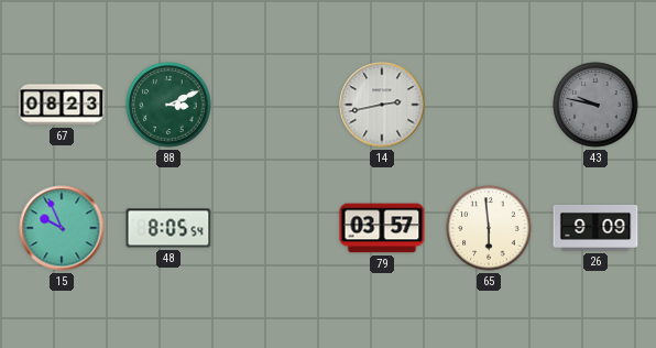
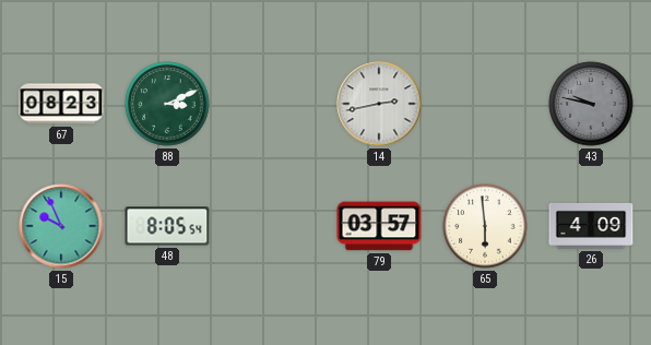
26: 9:09 -> 4:09
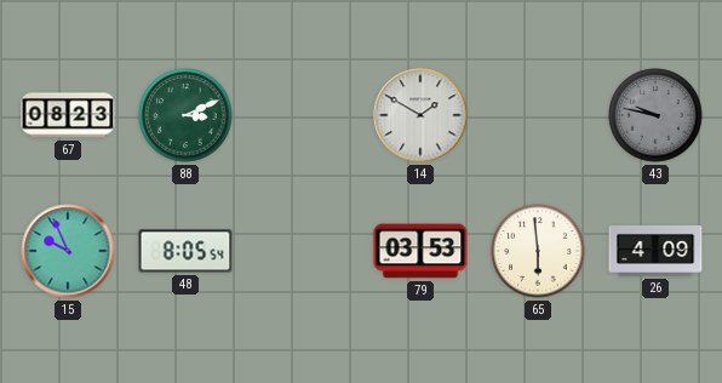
14: 2:43 -> 1:50
79: 03:57 -> 03:53
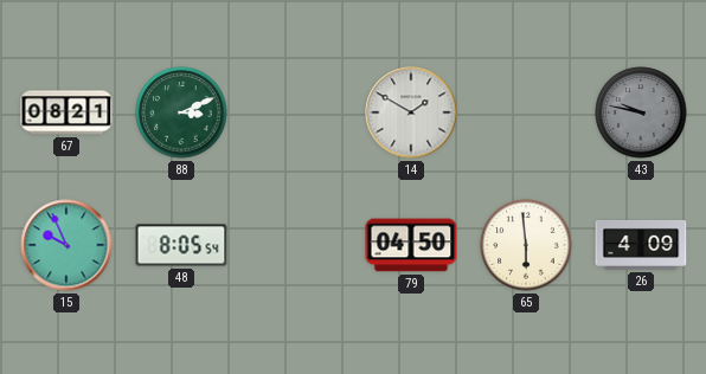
67: 08:23 -> 08:21
79: 03:53 -> 04:50
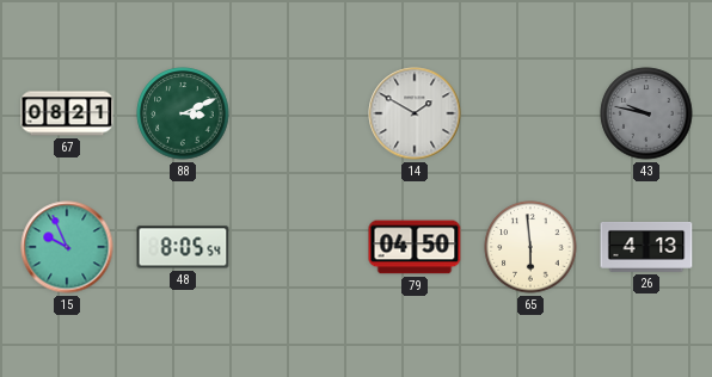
26: 4:09 -> 4:13
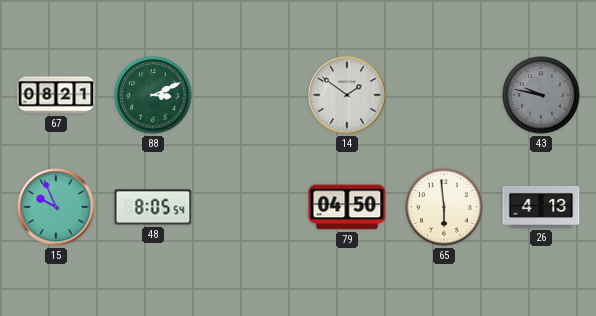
14: 1:50 -> 1:51
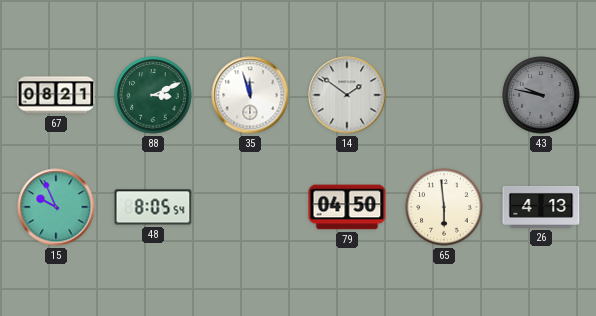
35: none -> 11:57
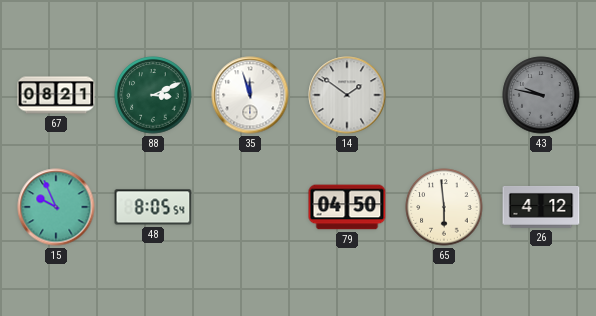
26: 4:13 -> 4:12
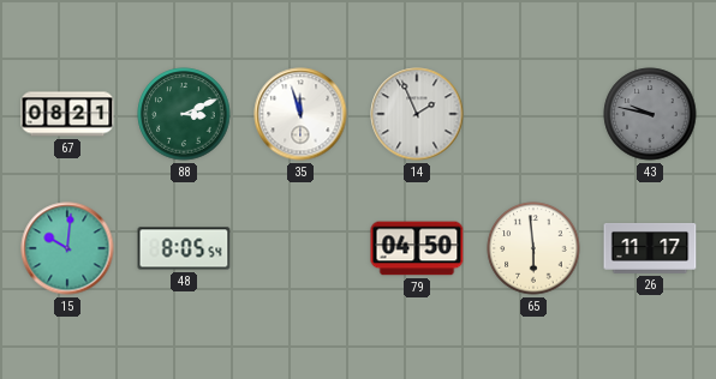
14: 1:51 -> 1:56
15: 9:56 -> 10:01
26: 4:12 -> 11:17
